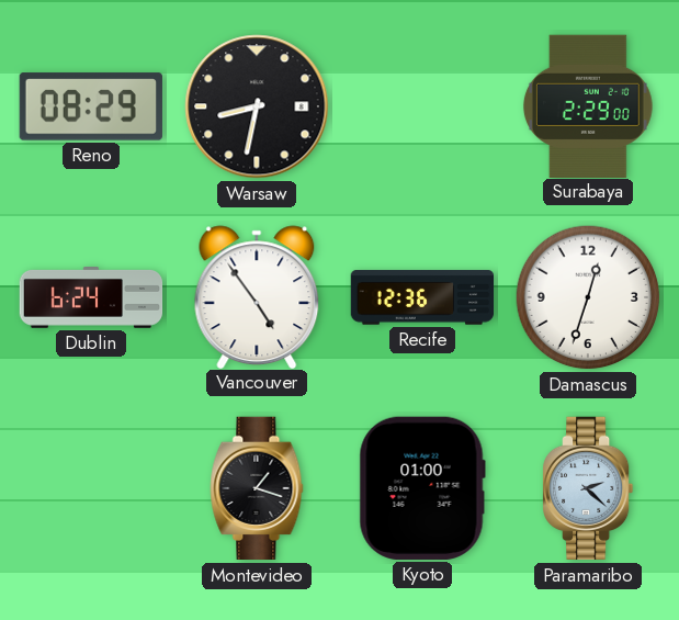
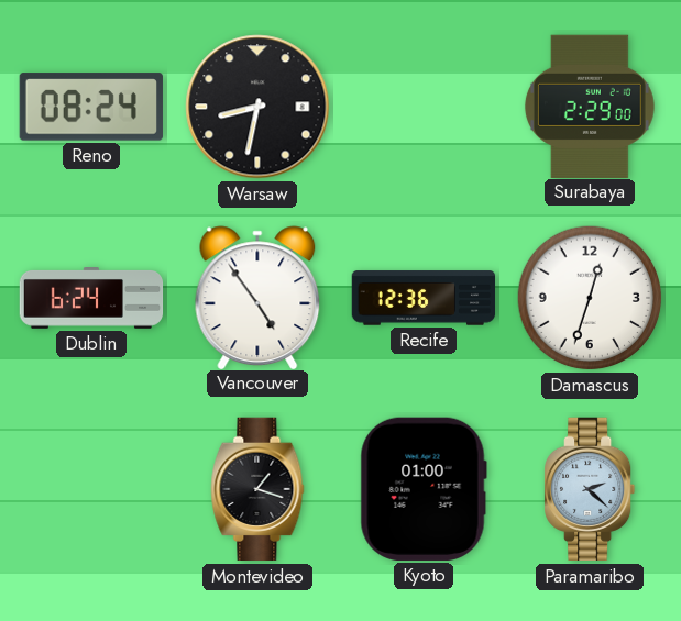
Reno: 08:29 -> 08:24
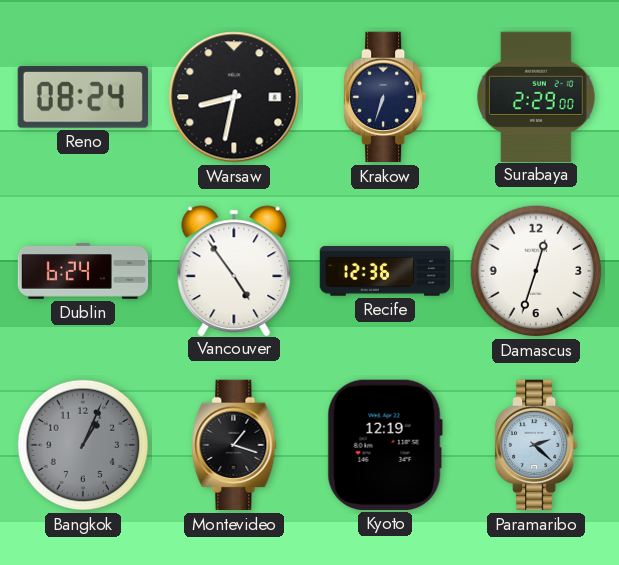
Krakow: none -> 6:33
Bangkok: none -> 1:04
Kyoto: 01:00 -> 12:19
